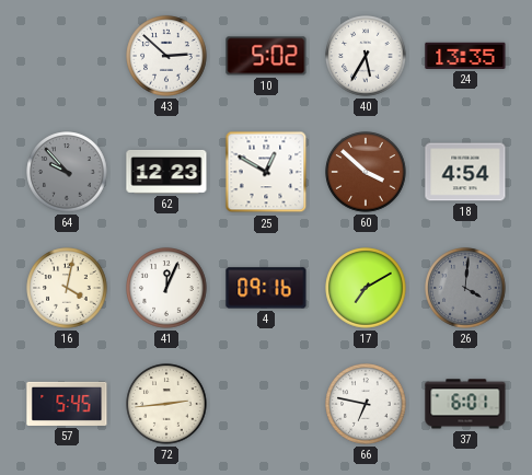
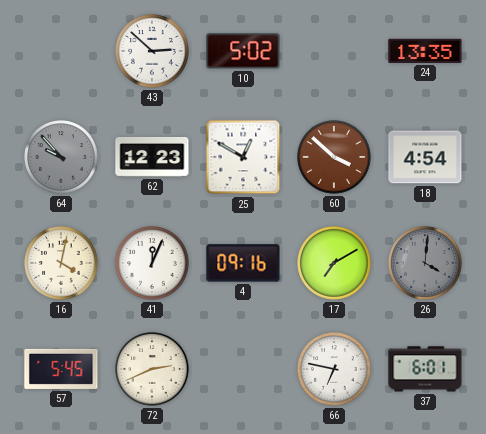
40: 5:35 -> none
72: 2:44 -> 2:41
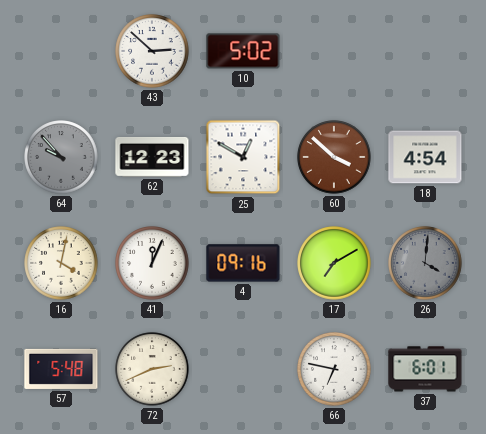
24: 13:35 -> none
57: 5:45 -> 5:48
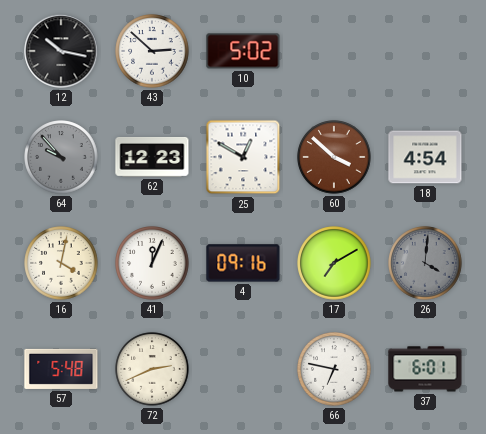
12: none -> 10:17
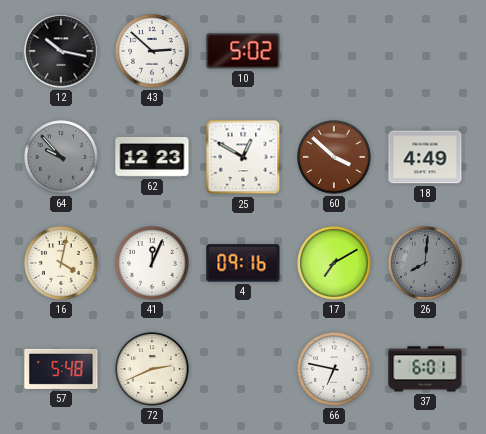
18: 4:54 -> 4:49
26: 4:01 -> 8:01
